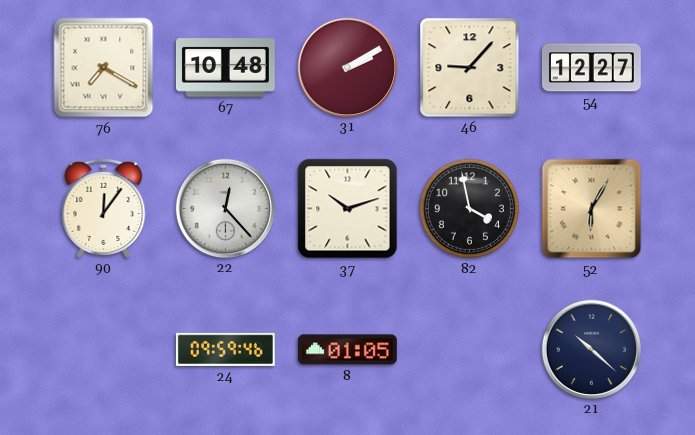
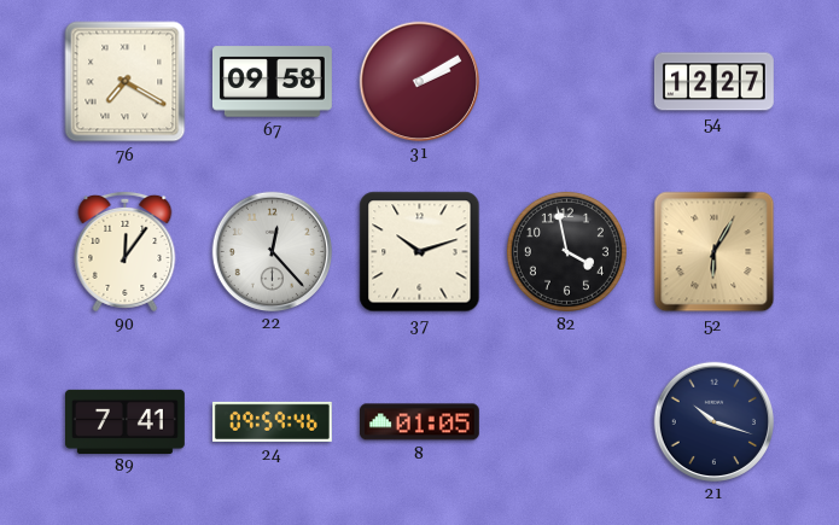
67: 10:48 -> 09:58
46: 9:07 -> none
89: none -> 7:41
21: 10:22 -> 10:18
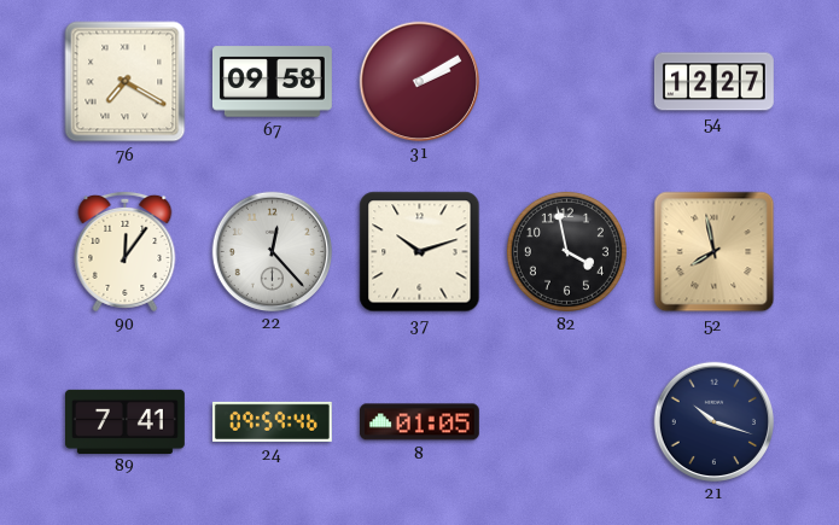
52: 6:05 -> 7:58
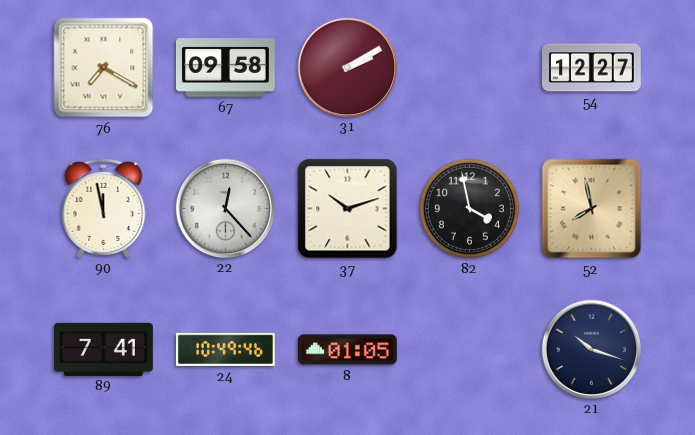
90: 12:06 -> 11:58
24: 09:59 -> 10:49
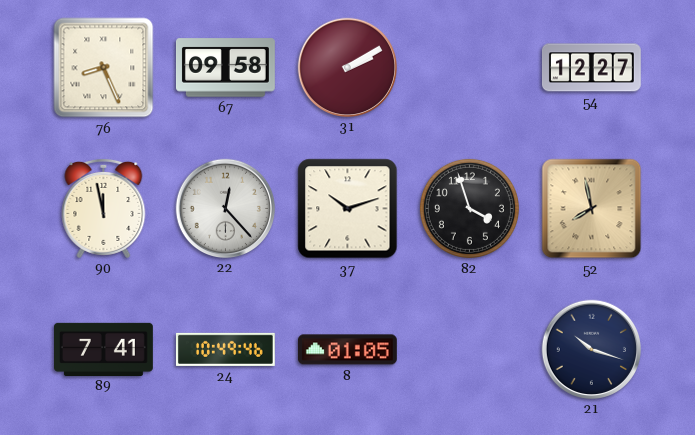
76: 7:20 -> 8:26
82: 3:58 -> 3:57
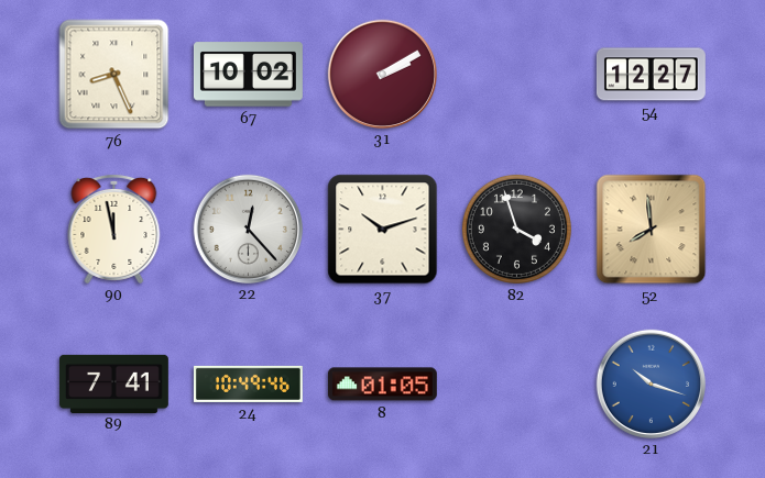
67: 09:58 -> 10:02
52: 7:58 -> 7:59
21 dial: navy -> blue
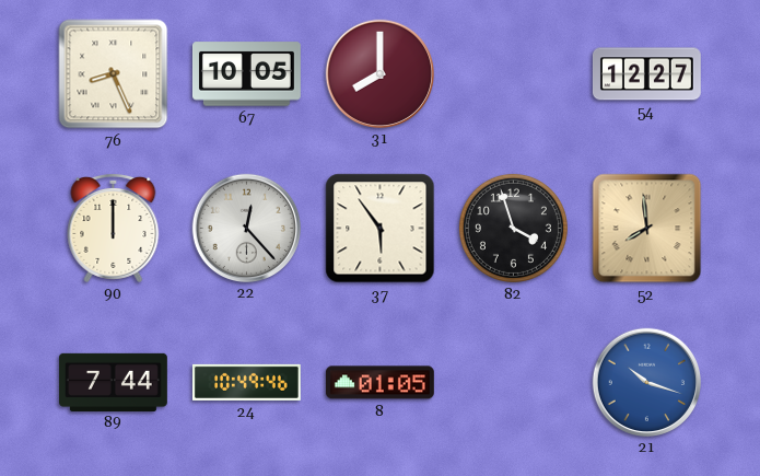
67: 10:02 -> 10:05
31: 2:10 -> 8:00
90: 11:58 -> 12:00
37: 10:12 -> 5:54
89: 7:41 -> 7:44
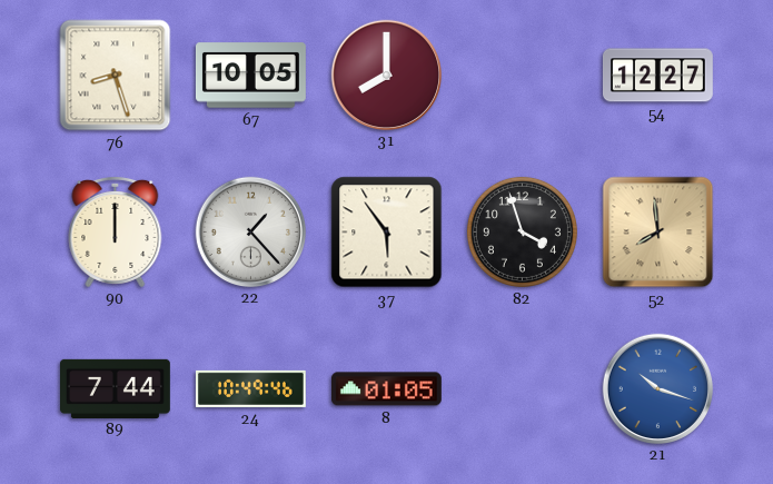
76: 8:26 -> 8:27
22: 12:23 -> 1:23
